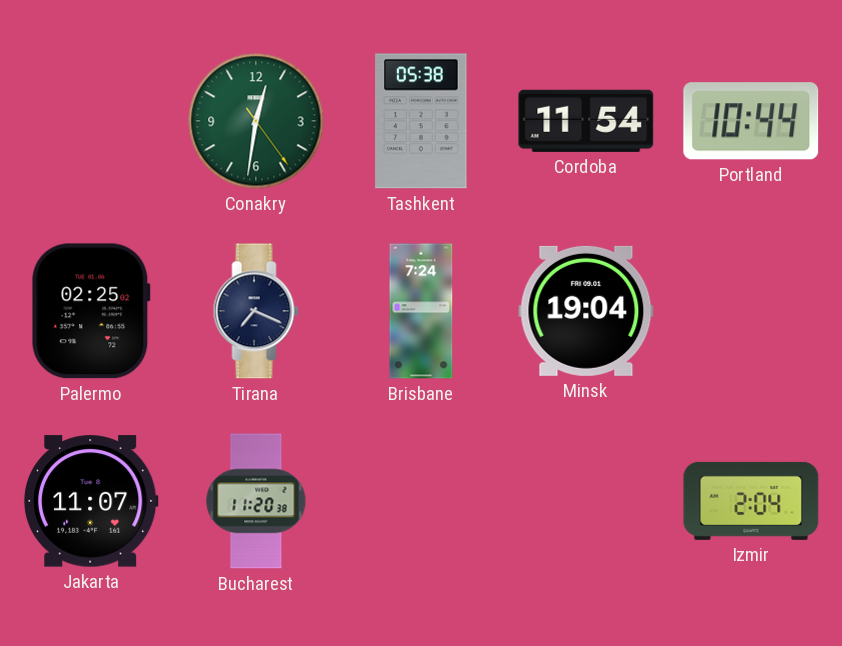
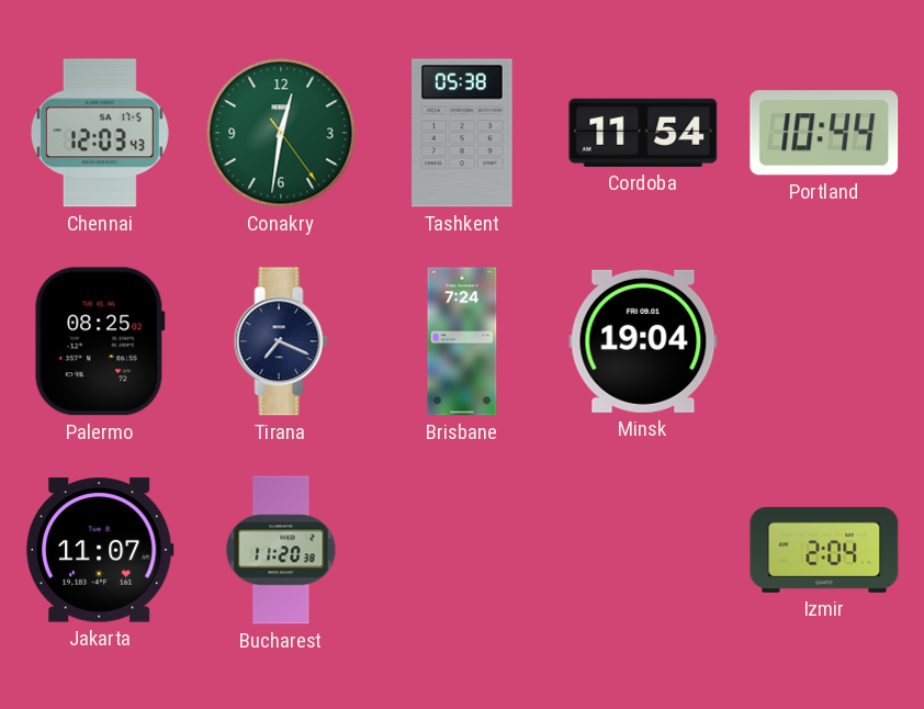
Chennai: none -> 12:03
Palermo: 02:25 -> 08:25
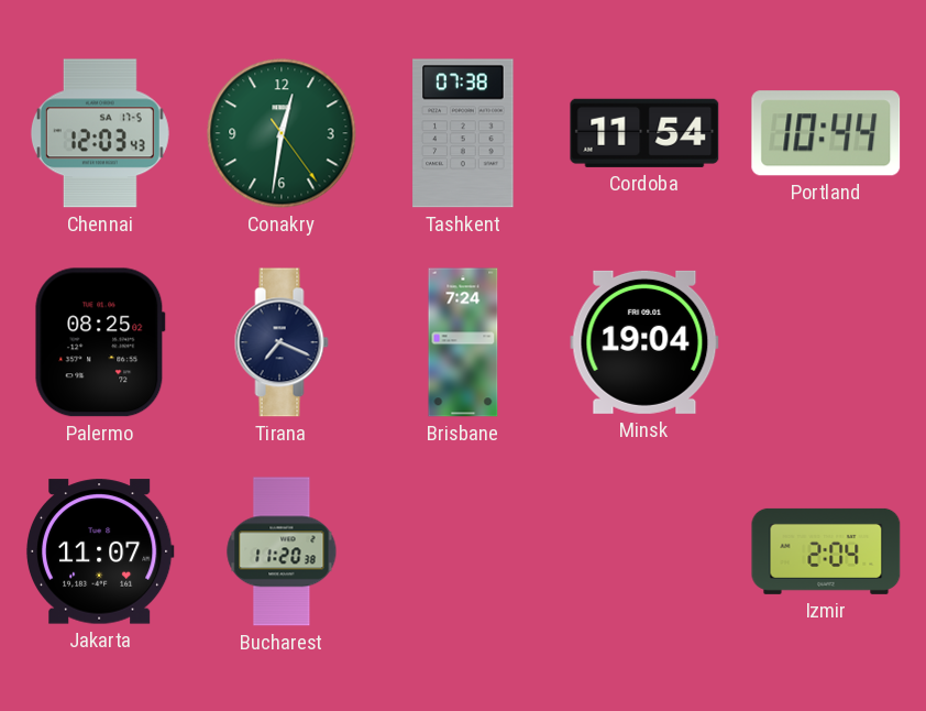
Tashkent: 05:38 -> 07:38
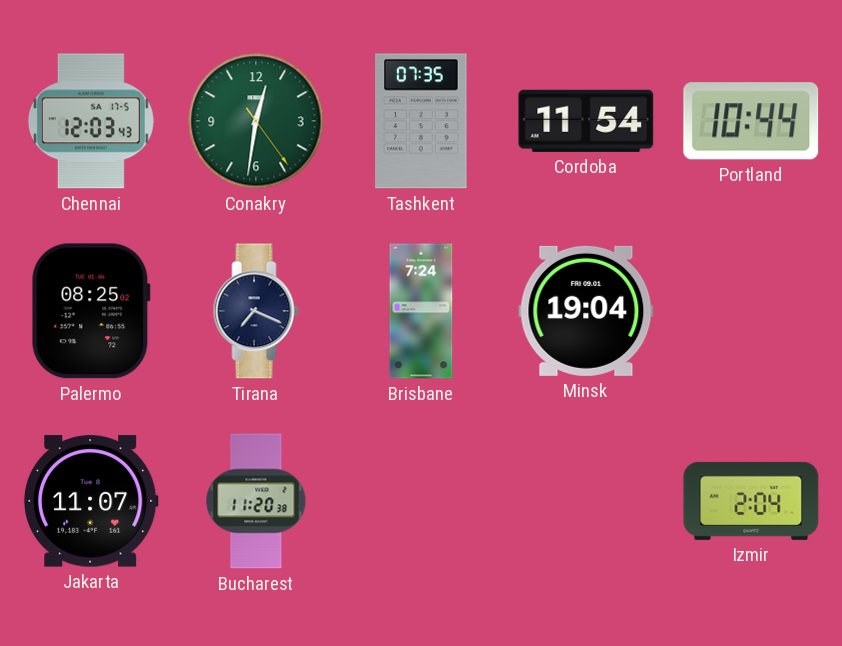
Tashkent: 07:38 -> 07:35
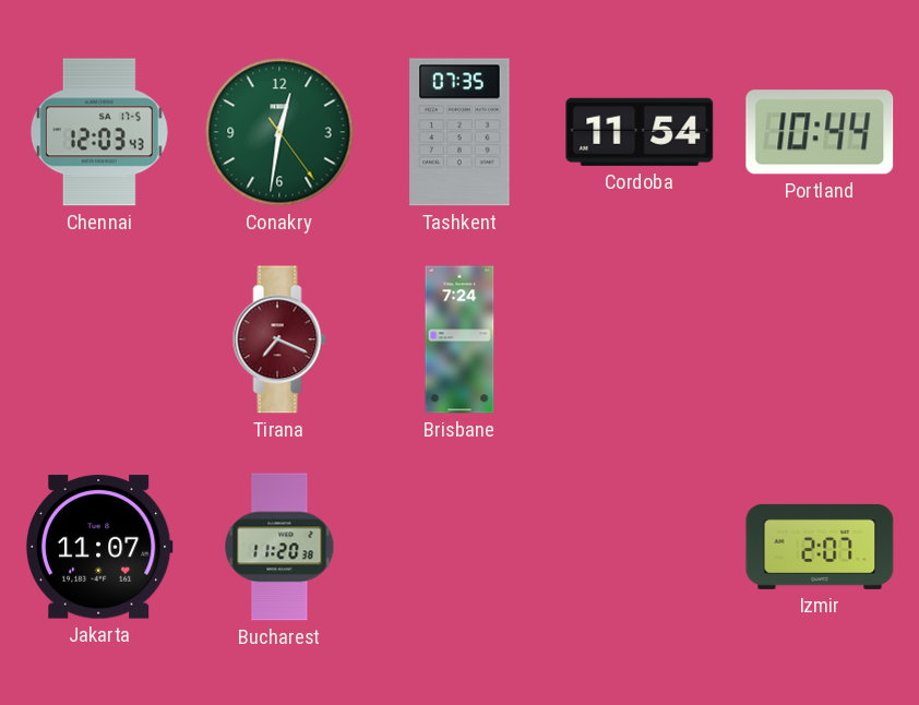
Palermo: 08:25 -> none
Tirana dial: navy -> burgundy
Minsk: 19:04 -> none
Izmir: 2:04 -> 2:07
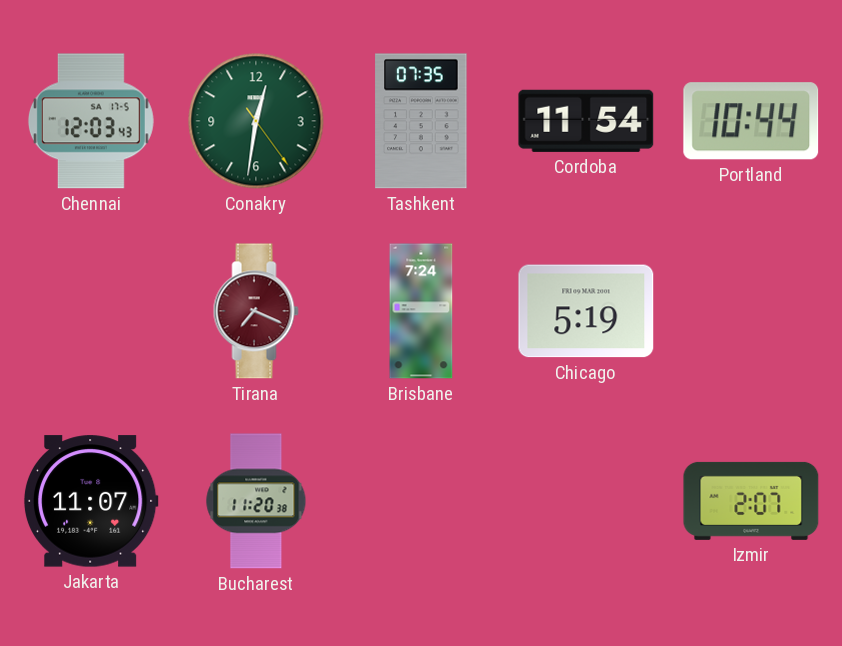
Chicago: none -> 5:19
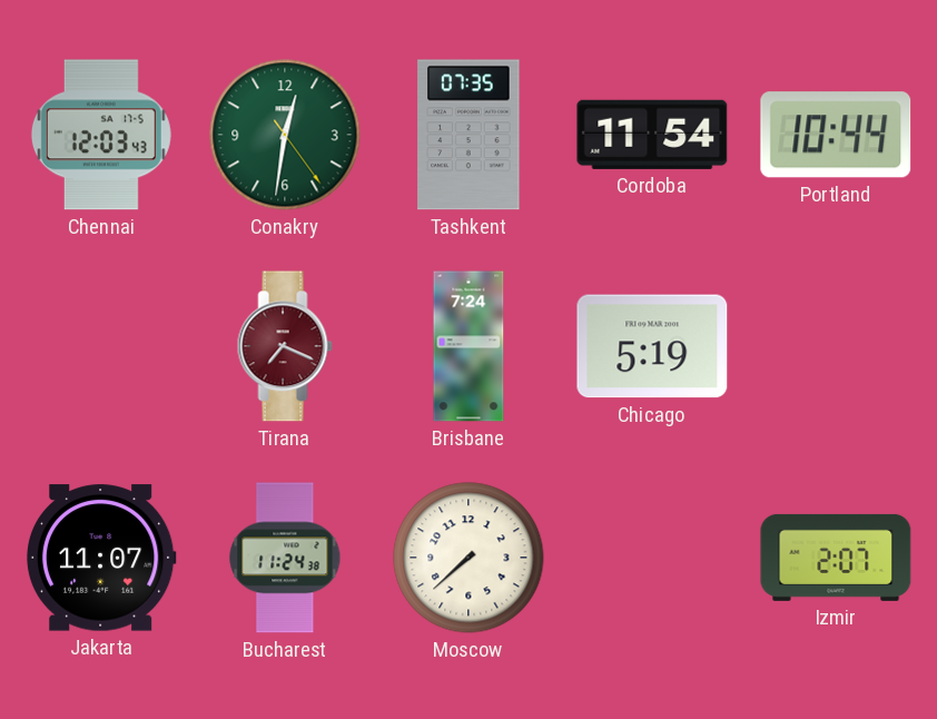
Bucharest: 11:20 -> 11:24
Moscow: none -> 7:38
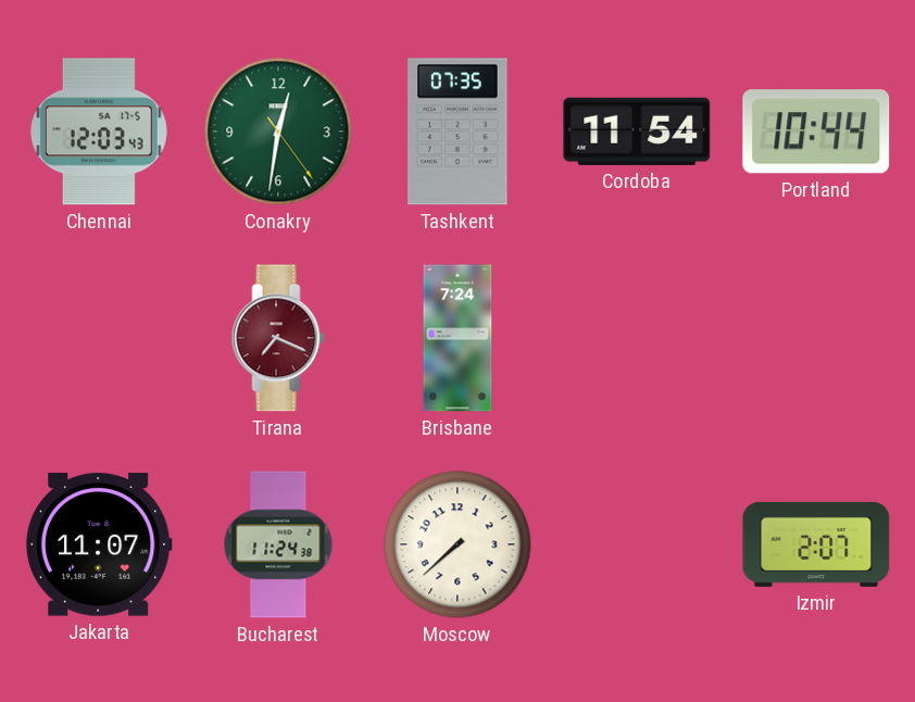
Chicago: 5:19 -> none
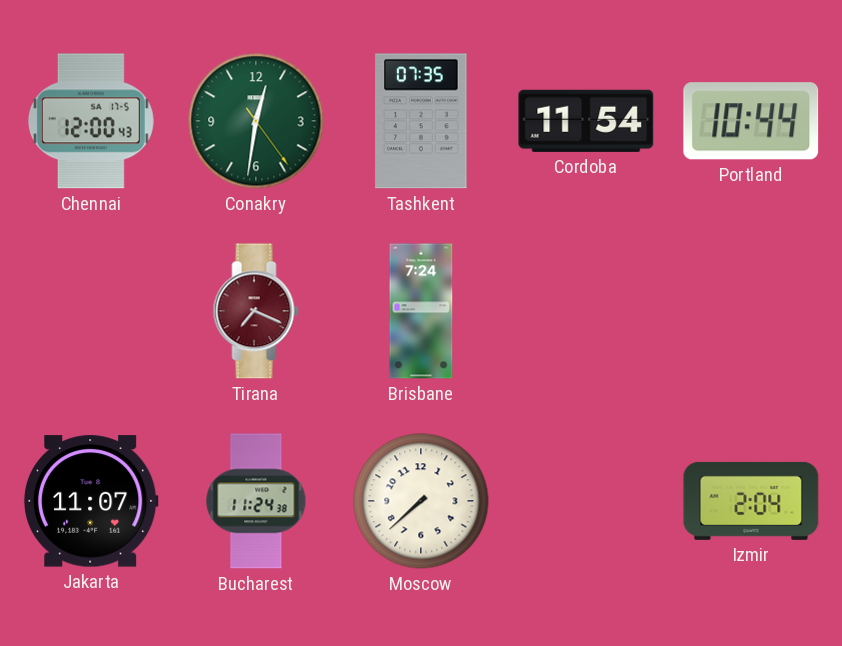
Chennai: 12:03 -> 12:00
Izmir: 2:07 -> 2:04
